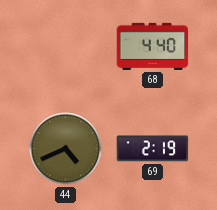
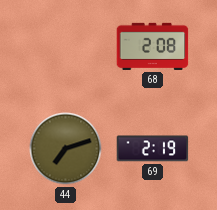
68: 4:40 -> 2:08
44: 4:41 -> 7:12
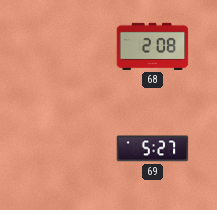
44: 7:12 -> none
69: 2:19 -> 5:27
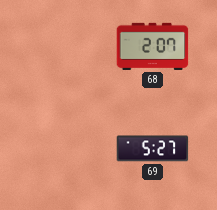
68: 2:08 -> 2:07
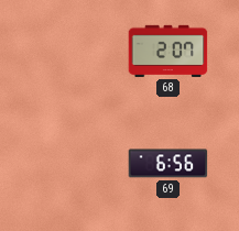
69: 5:27 -> 6:56
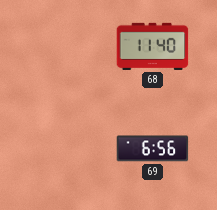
68: 2:07 -> 11:40
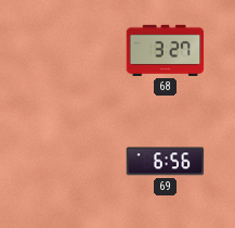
68: 11:40 -> 3:27
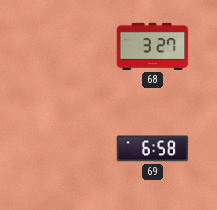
69: 6:56 -> 6:58
